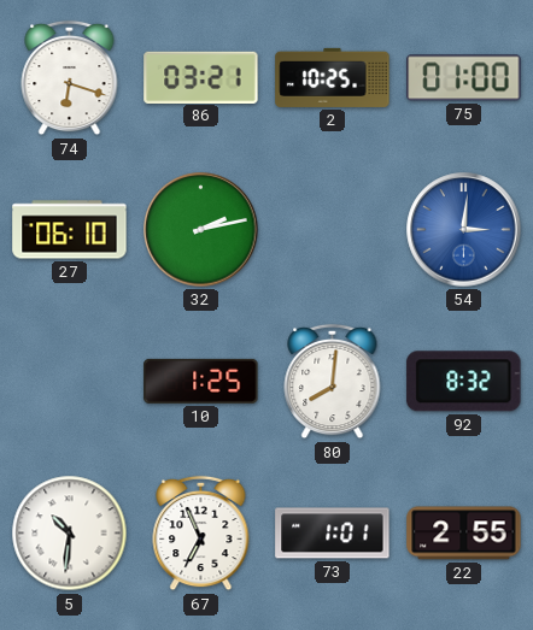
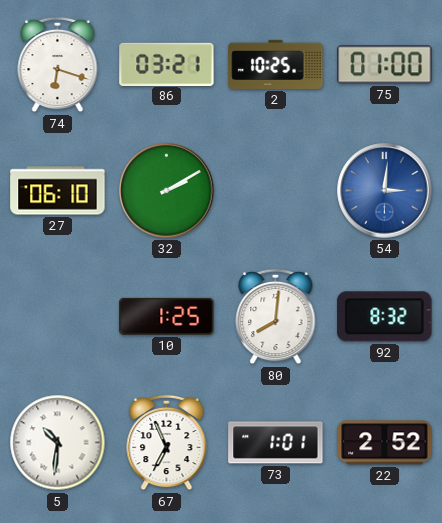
32: 2:13 -> 2:10
22: 2:55 -> 2:52
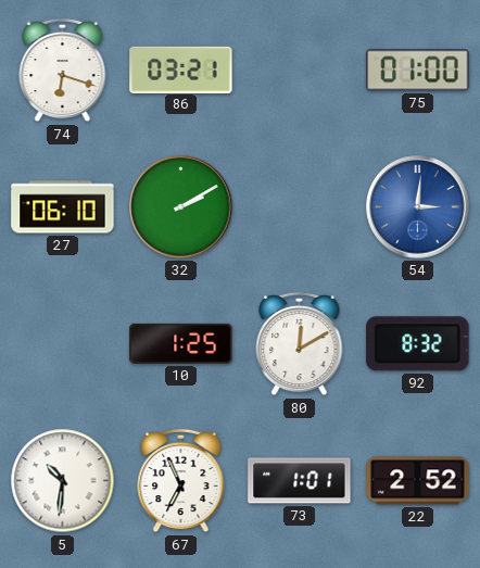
2: 10:25 -> none
80: 8:01 -> 12:10
